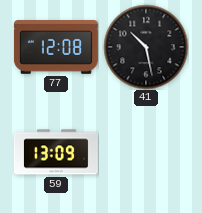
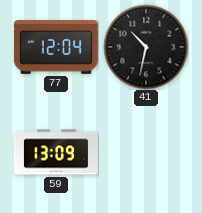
77: 12:08 -> 12:04
41: 10:28 -> 10:32
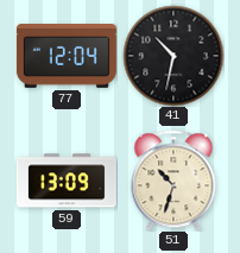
51: none -> 10:33
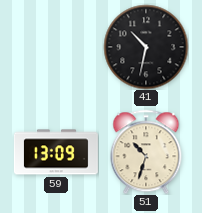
77: 12:04 -> none
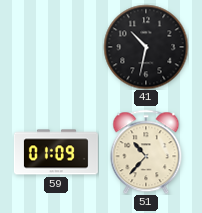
59: 13:09 -> 01:09
51: 10:33 -> 10:37
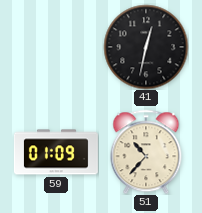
41: 10:32 -> 12:32
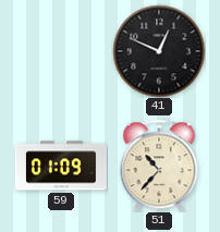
41: 12:32 -> 12:49
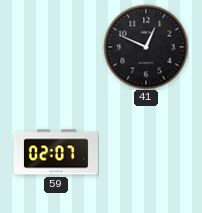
59: 01:09 -> 02:07
51: 10:37 -> none
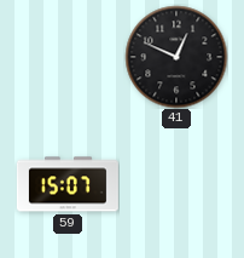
59: 02:07 -> 15:07
